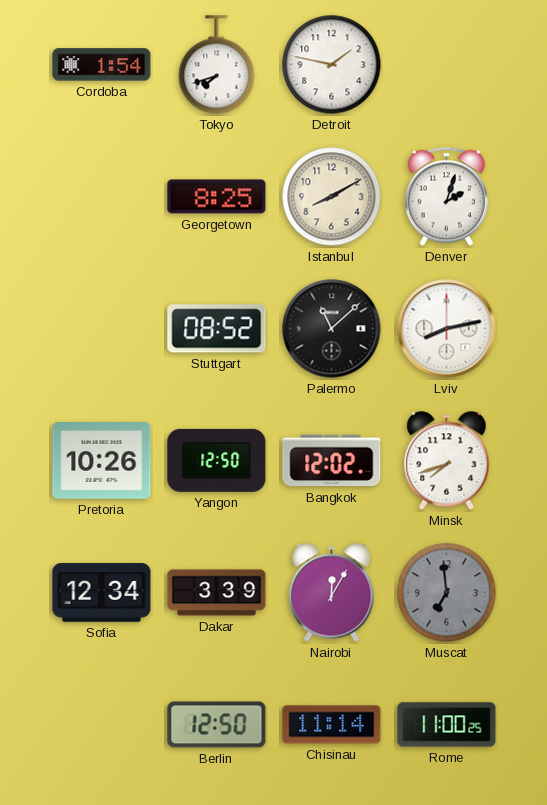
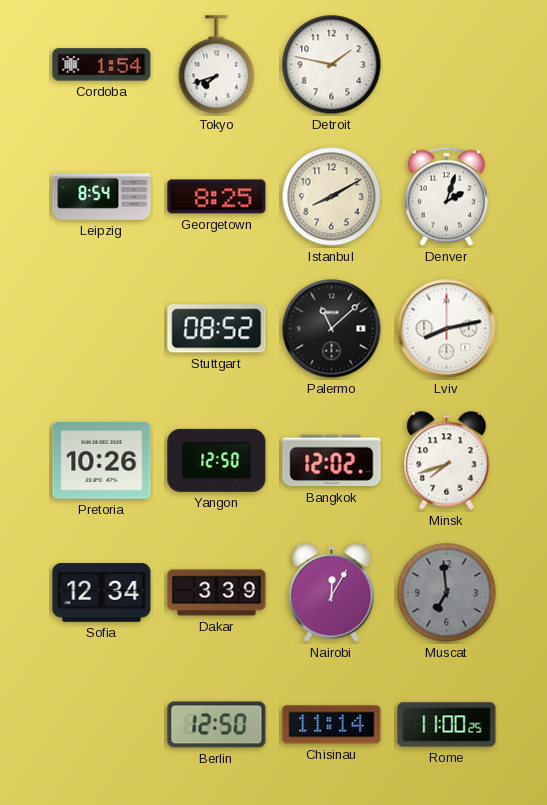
Leipzig: none -> 8:54
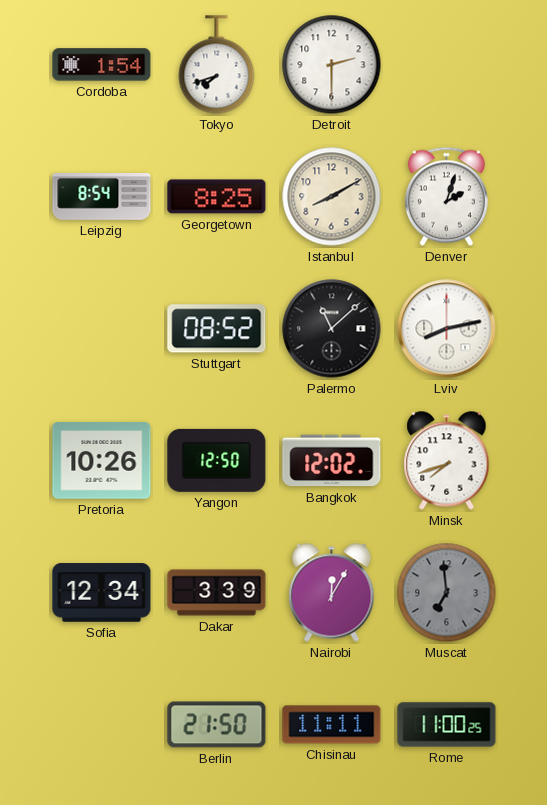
Detroit: 1:47 -> 2:30
Berlin: 12:50 -> 21:50
Chisinau: 11:14 -> 11:11
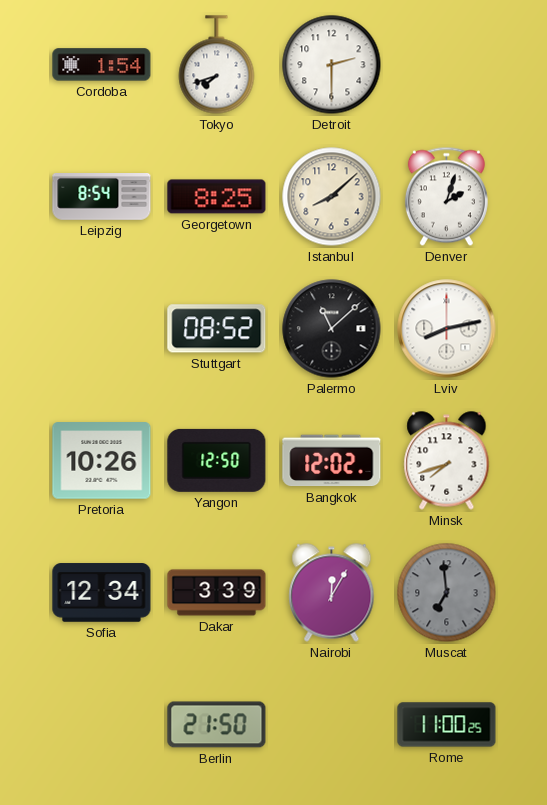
Istanbul: 8:10 -> 8:08
Chisinau: 11:11 -> none
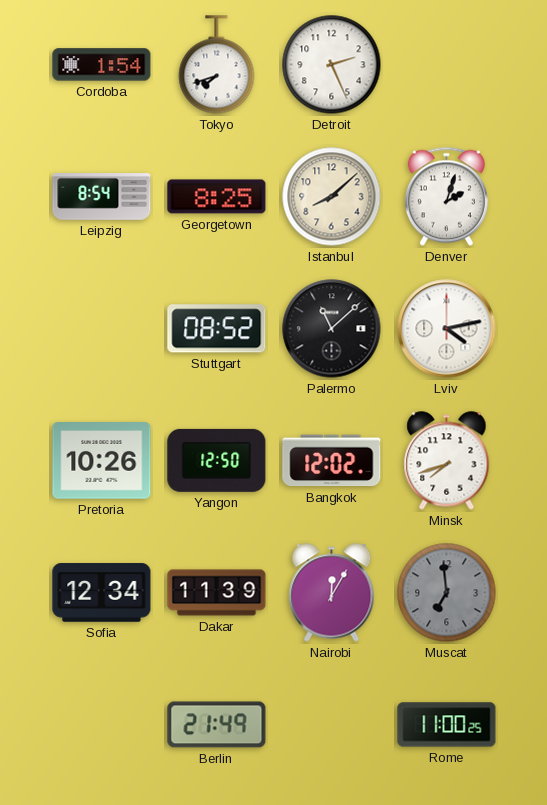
Detroit: 2:30 -> 2:26
Lviv: 8:13 -> 4:13
Dakar: 3:39 -> 11:39
Berlin: 21:50 -> 21:49
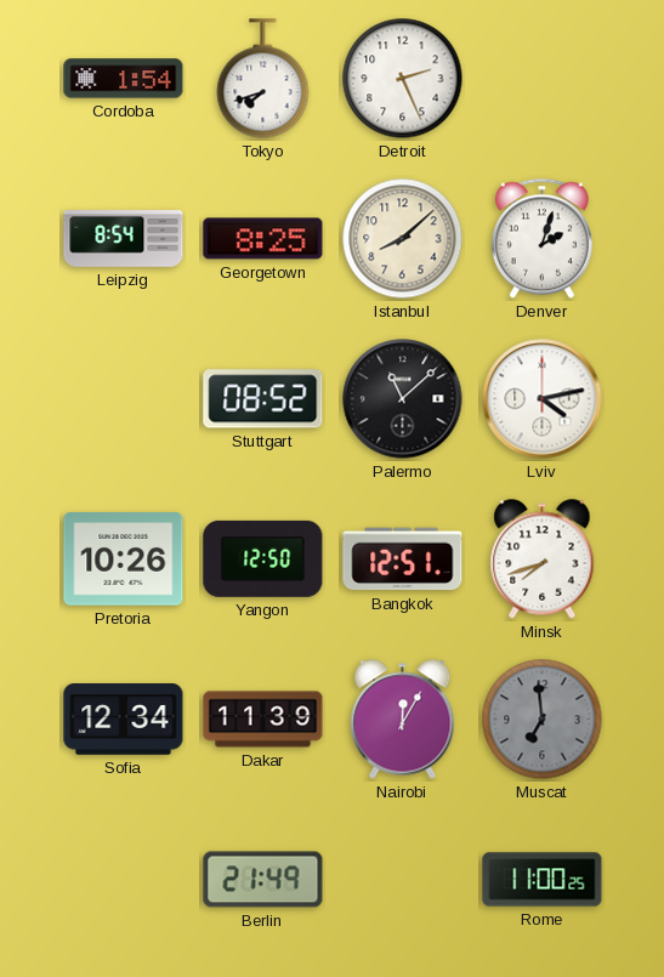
Bangkok: 12:02 -> 12:51
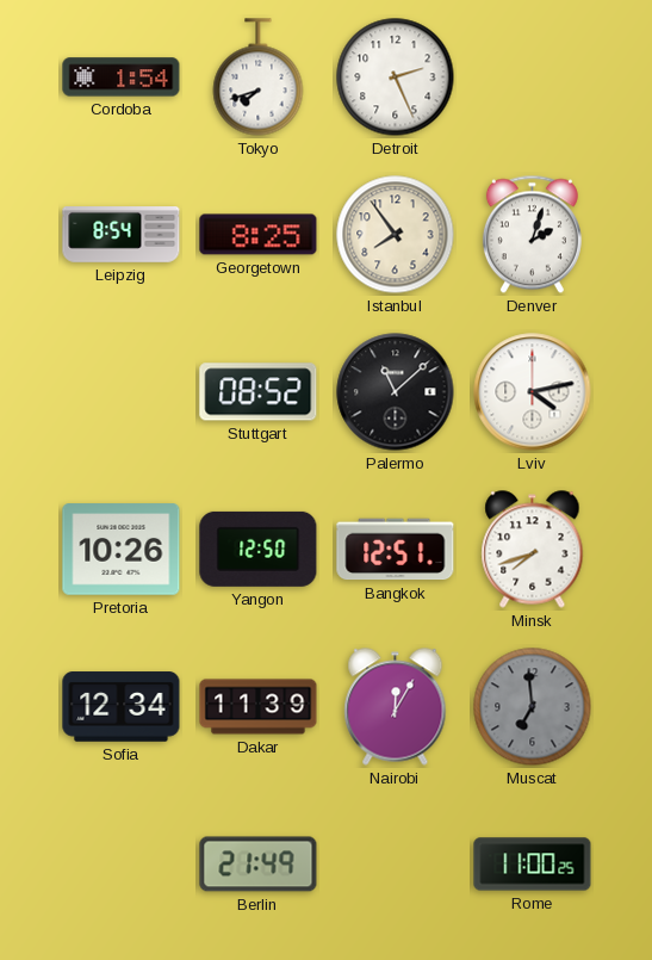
Istanbul: 8:08 -> 7:54
